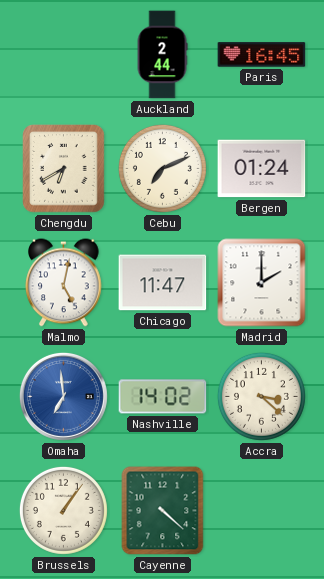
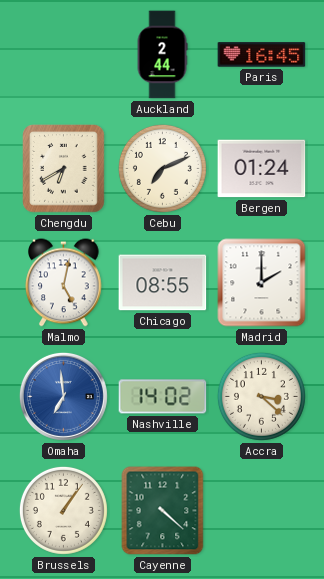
Chicago: 11:47 -> 08:55
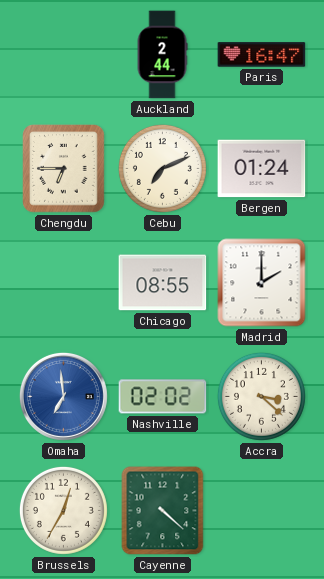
Paris: 16:45 -> 16:47
Chengdu: 6:40 -> 6:45
Malmo: 5:02 -> none
Nashville: 14:02 -> 02:02
Brussels: 1:06 -> 12:35
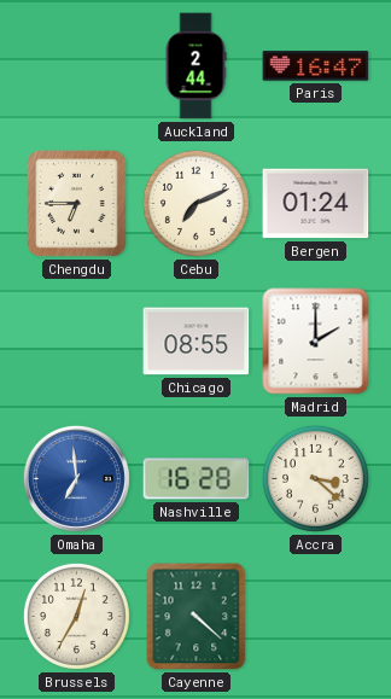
Nashville: 02:02 -> 16:28
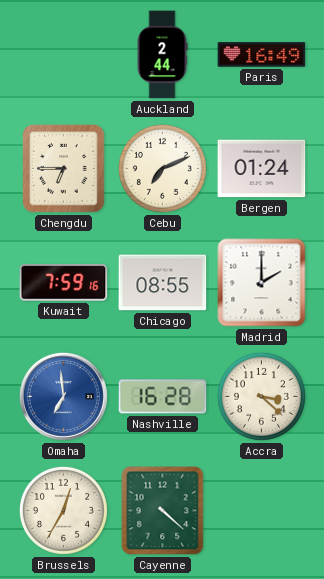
Paris: 16:47 -> 16:49
Kuwait: none -> 7:59
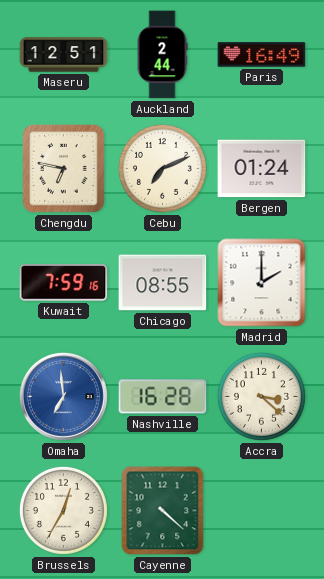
Maseru: none -> 12:51
Chengdu: 6:45 -> 6:47
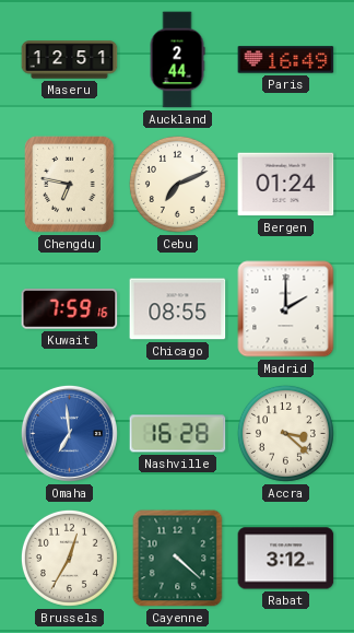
Rabat: none -> 3:12
